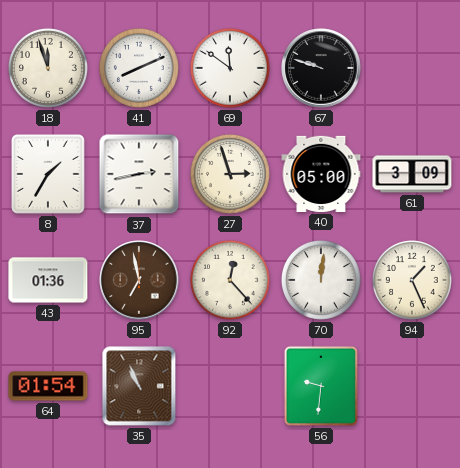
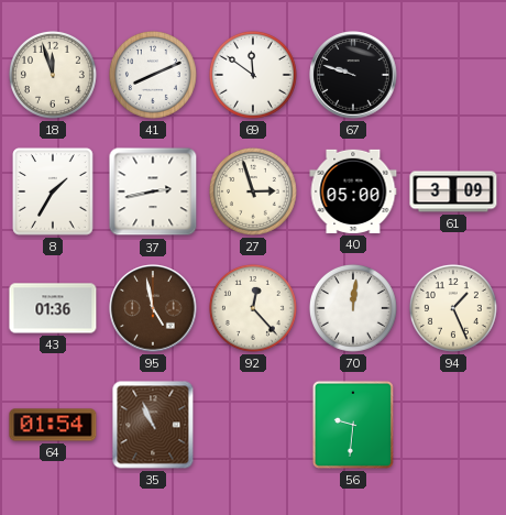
95: 6:58 -> 4:58
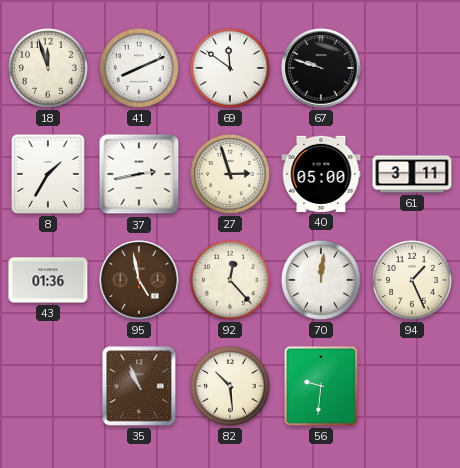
61: 3:09 -> 3:11
64: 01:54 -> none
82: none -> 10:29
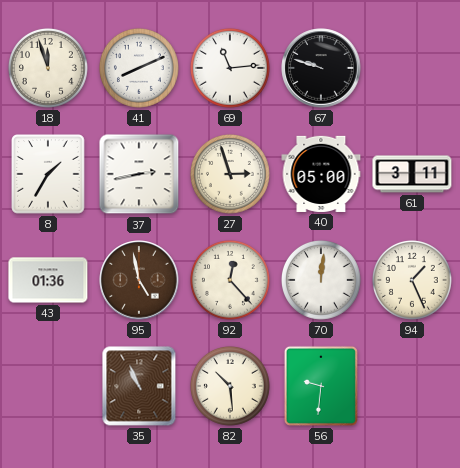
69: 11:51 -> 11:14
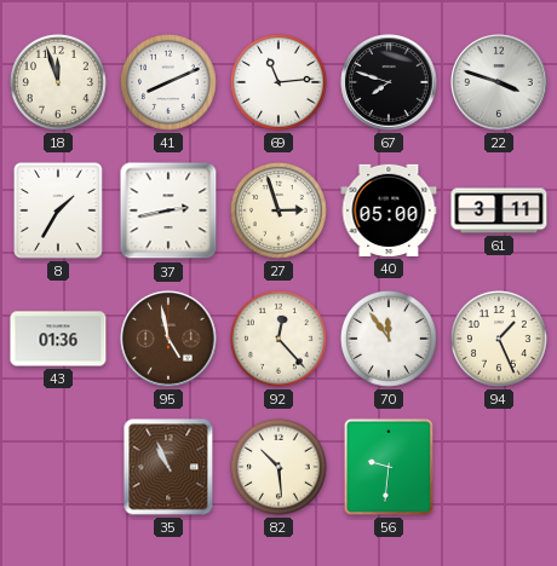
67: 9:48 -> 7:48
22: none -> 3:48
70: 12:01 -> 11:54
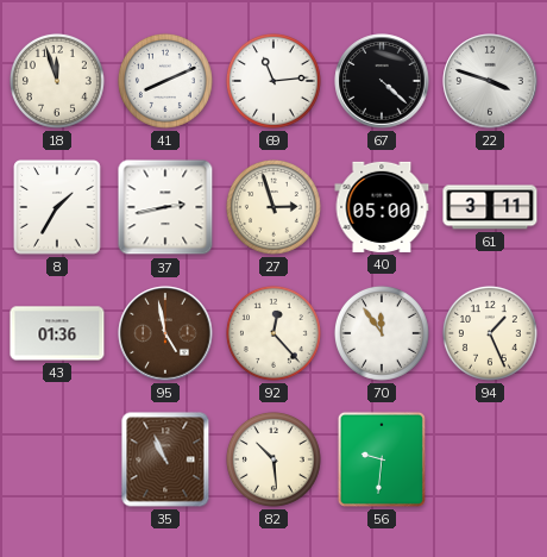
67: 7:48 -> 4:22
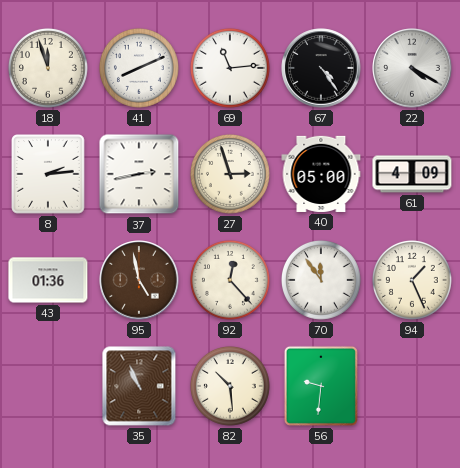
67: 4:22 -> 4:24
22: 3:48 -> 4:20
8: 1:35 -> 2:14
61: 3:11 -> 4:09
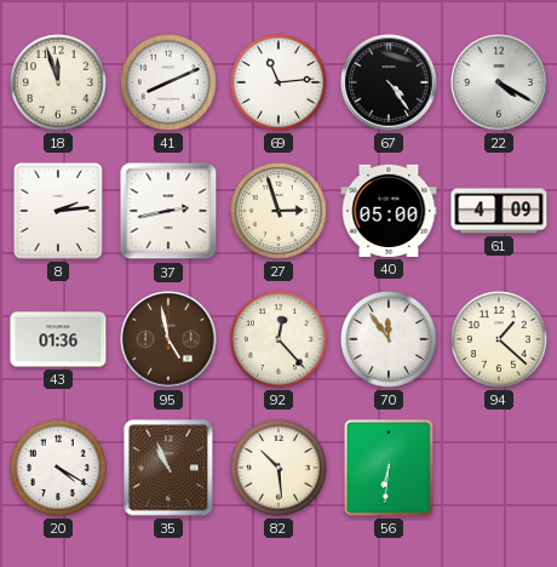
94: 1:26 -> 1:22
20: none -> 4:20
56: 9:31 -> 6:31
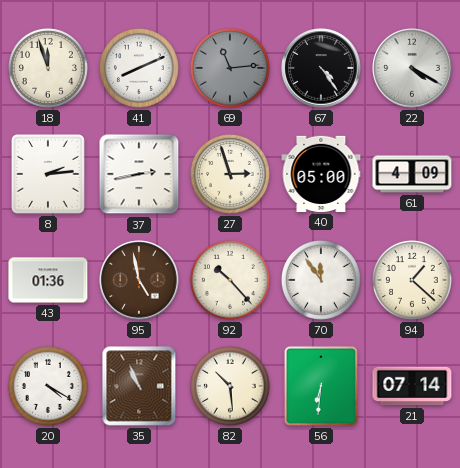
69 dial: white -> grey
92: 12:23 -> 10:23
21: none -> 07:14
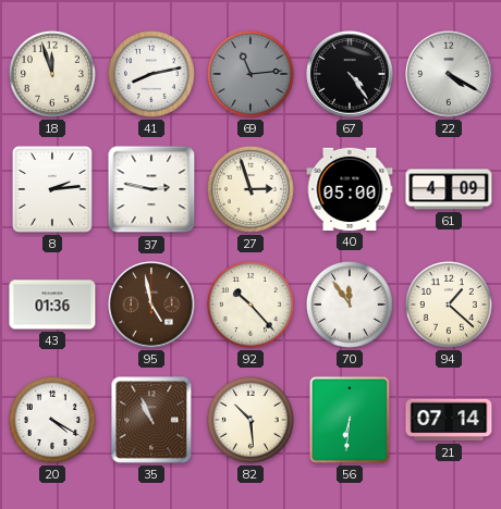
41: 8:11 -> 8:13
37: 2:43 -> 2:47
